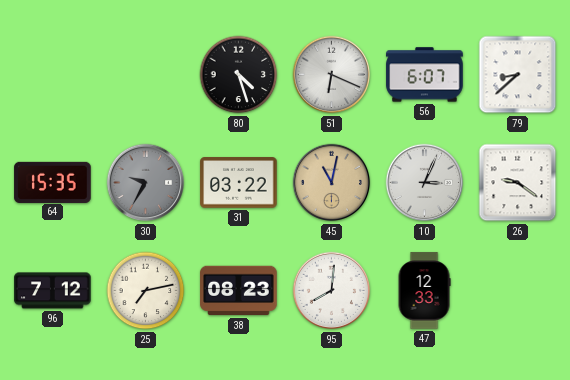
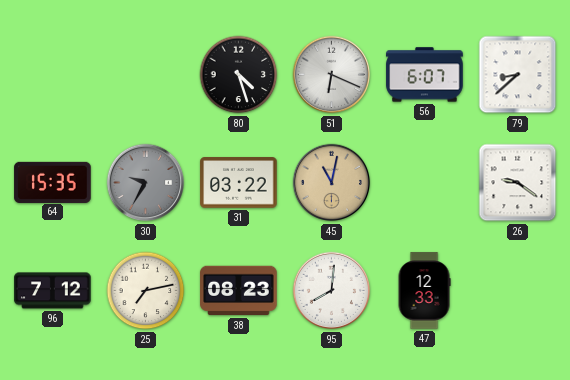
10: 3:04 -> none
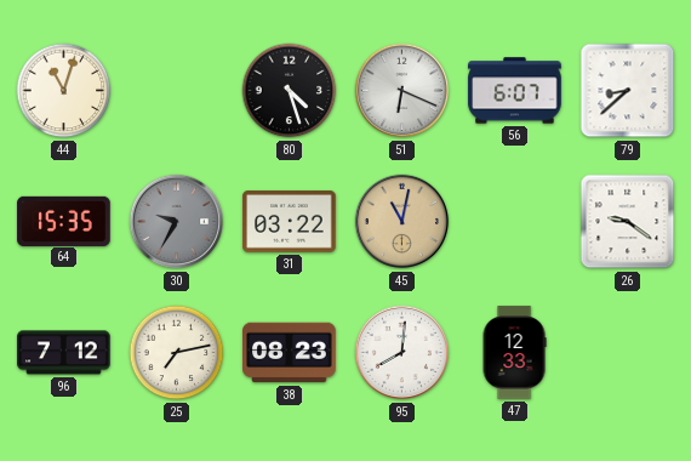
44: none -> 11:03
